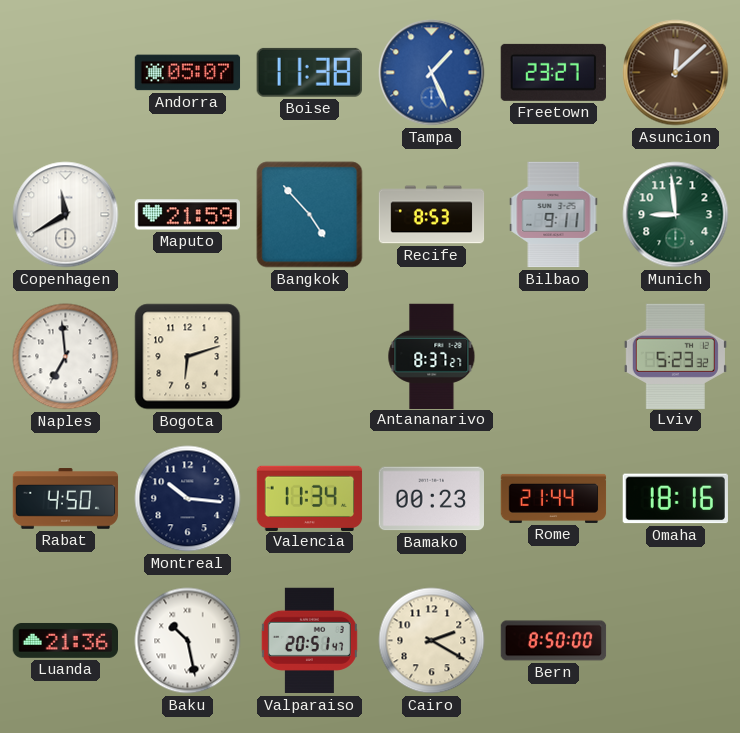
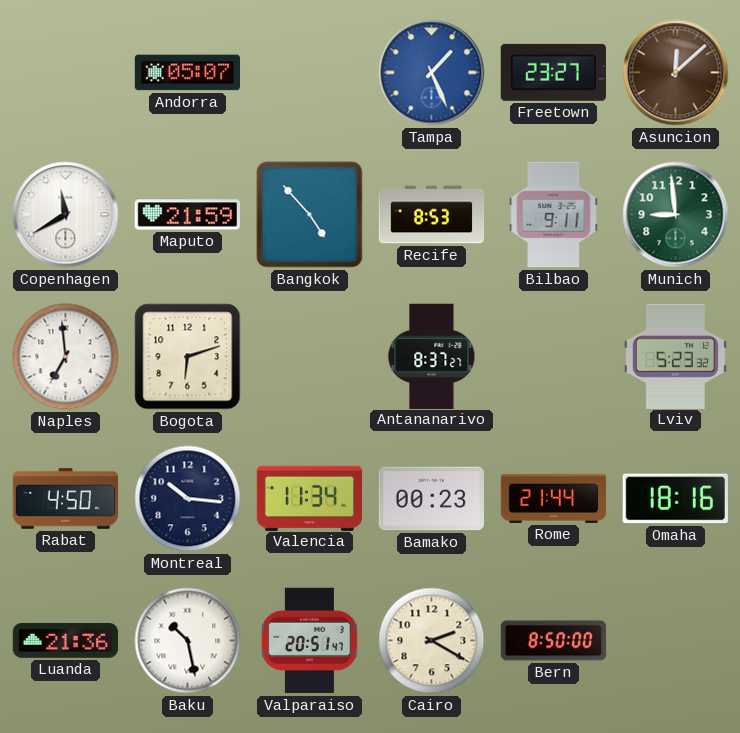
Boise: 11:38 -> none
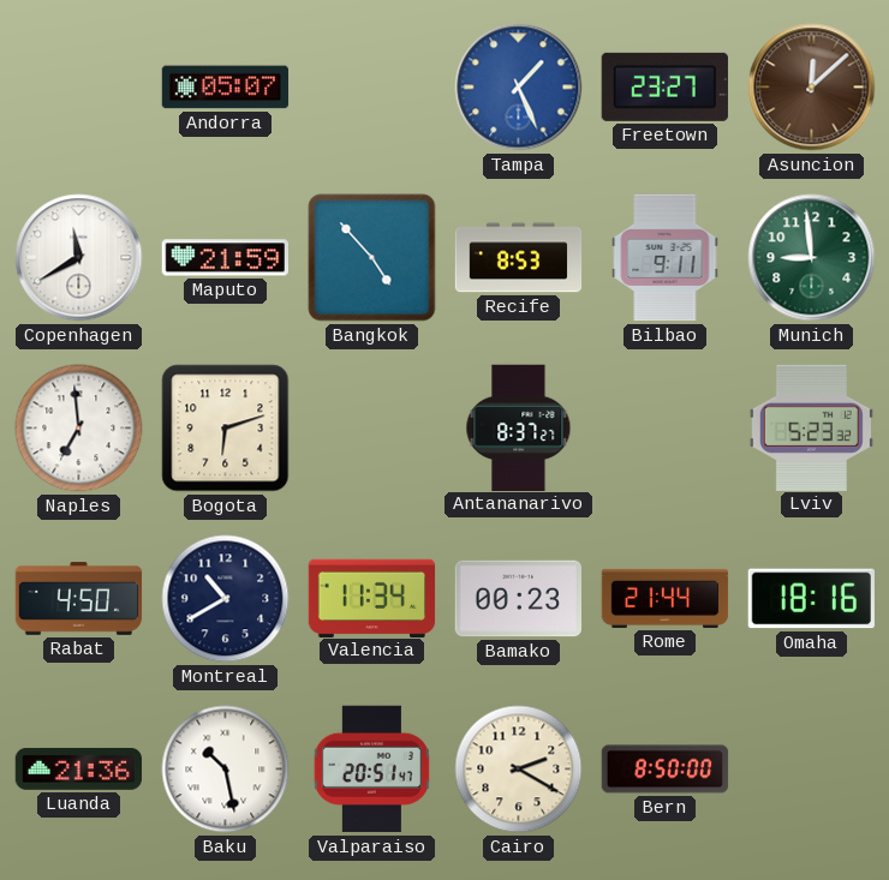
Montreal: 10:16 -> 10:40
